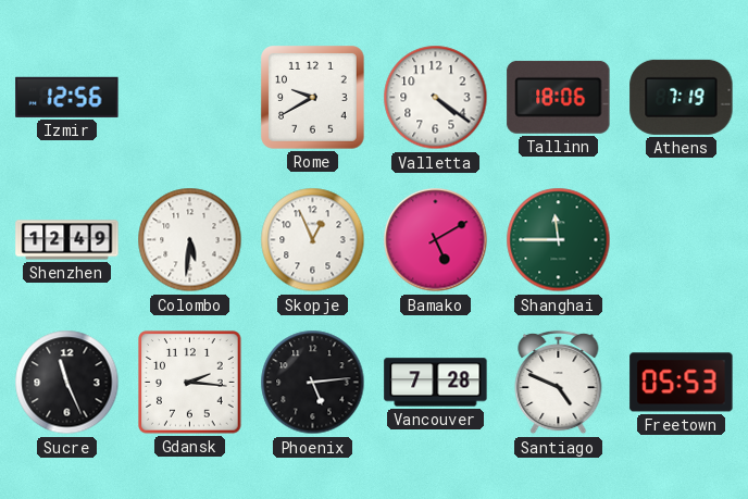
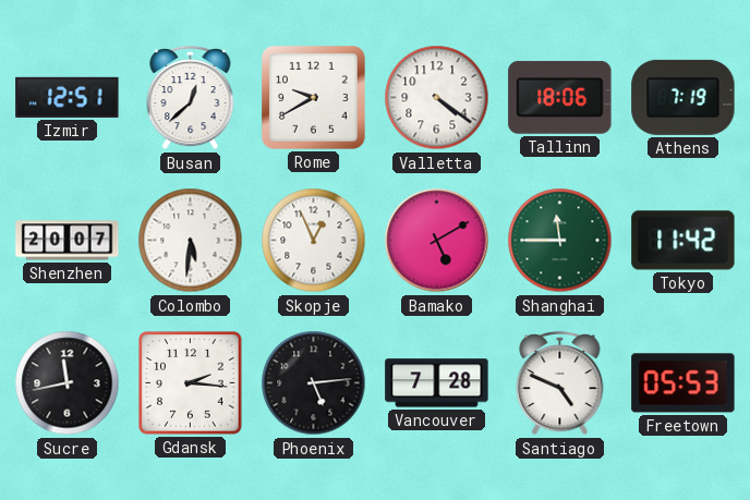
Izmir: 12:56 -> 12:51
Busan: none -> 12:38
Shenzhen: 12:49 -> 20:07
Tokyo: none -> 11:42
Sucre: 11:26 -> 11:43
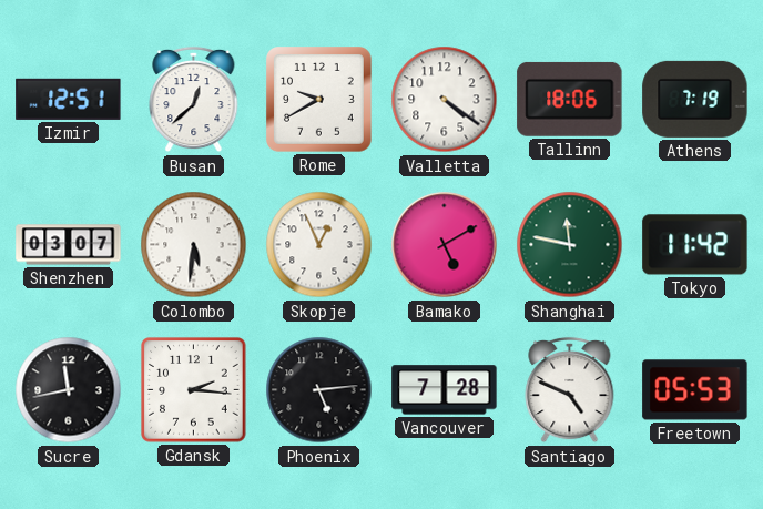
Shenzhen: 20:07 -> 03:07
Shanghai: 11:45 -> 11:47
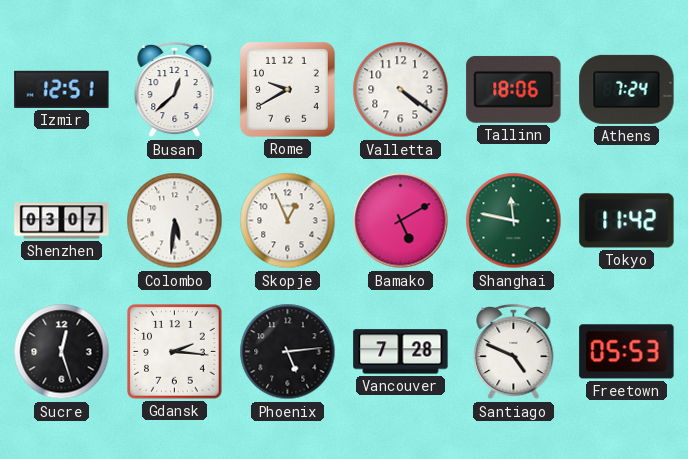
Athens: 7:19 -> 7:24
Sucre: 11:43 -> 12:27
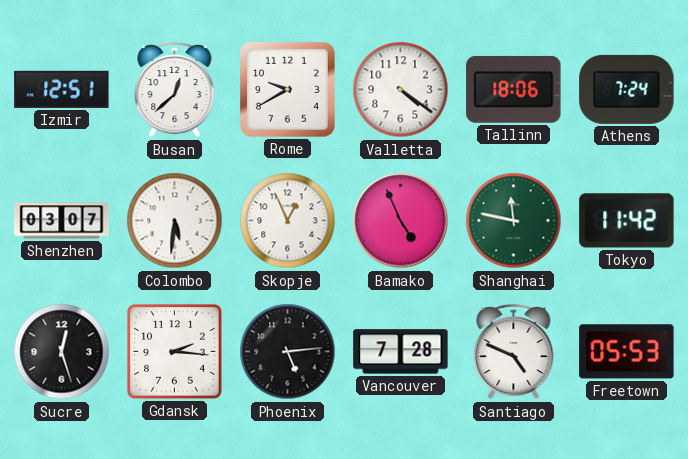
Bamako: 5:10 -> 4:56
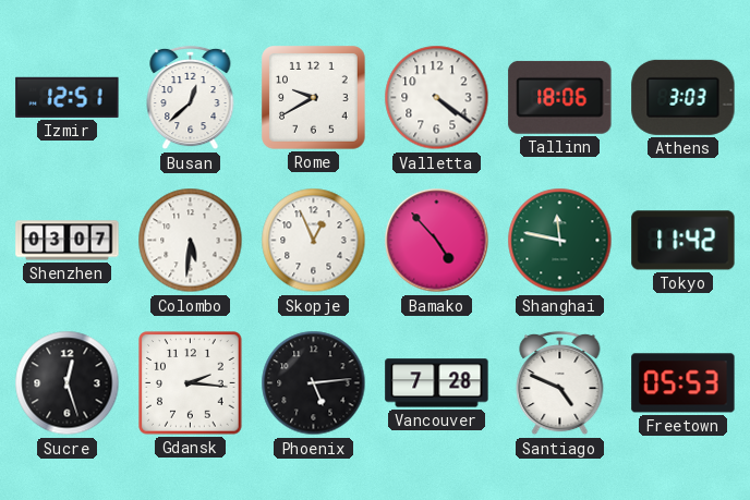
Athens: 7:24 -> 3:03
Bamako: 4:56 -> 4:53
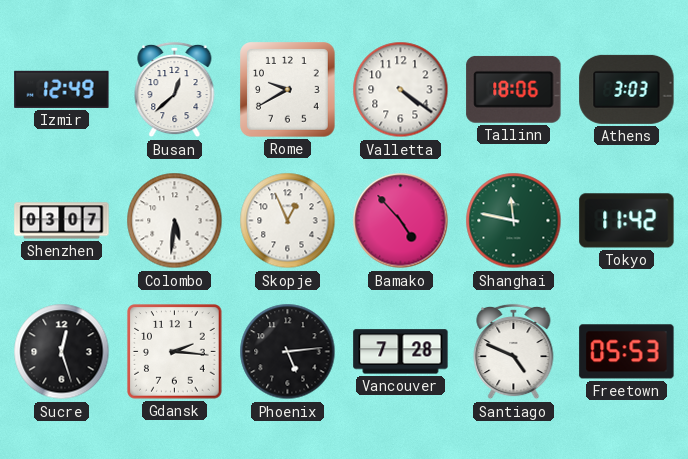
Izmir: 12:51 -> 12:49
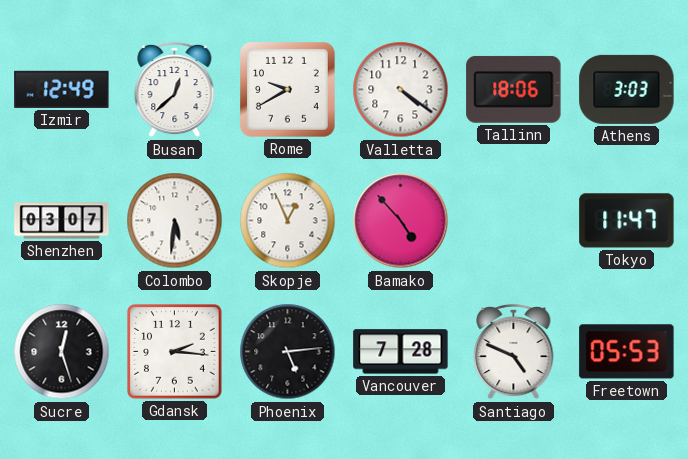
Shanghai: 11:47 -> none
Tokyo: 11:42 -> 11:47
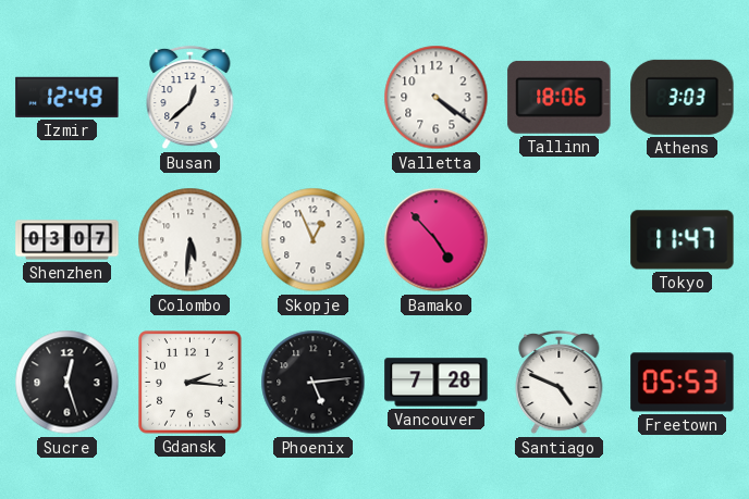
Rome: 9:40 -> none
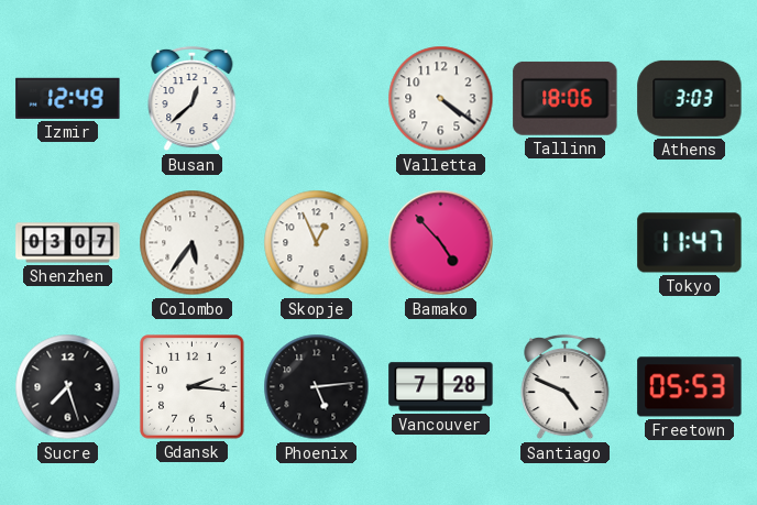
Colombo: 5:31 -> 5:36
Sucre: 12:27 -> 7:27
